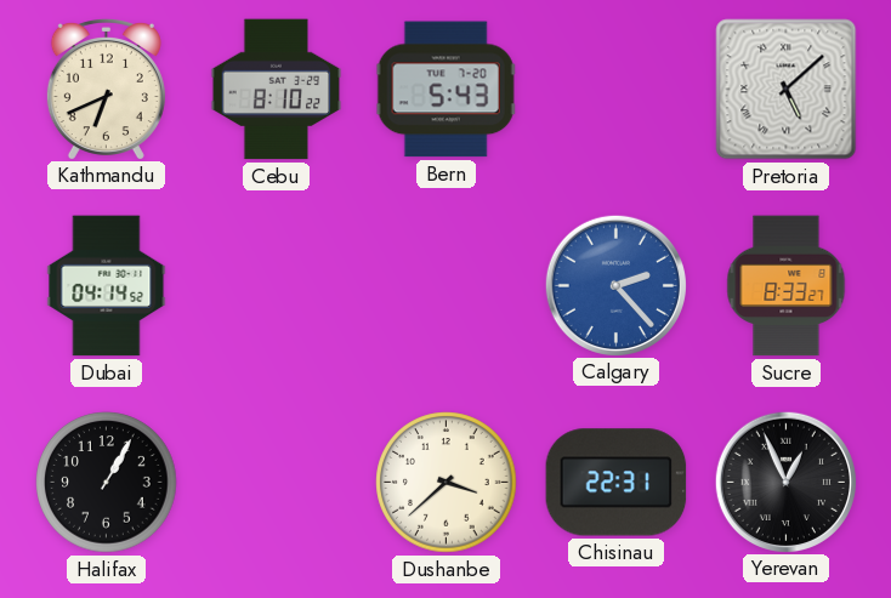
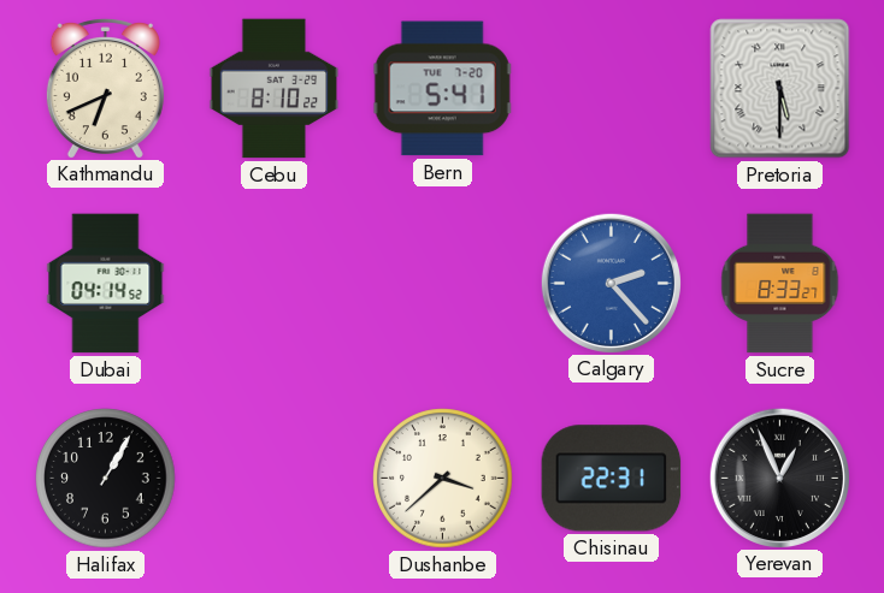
Bern: 5:43 -> 5:41
Pretoria: 5:08 -> 5:30
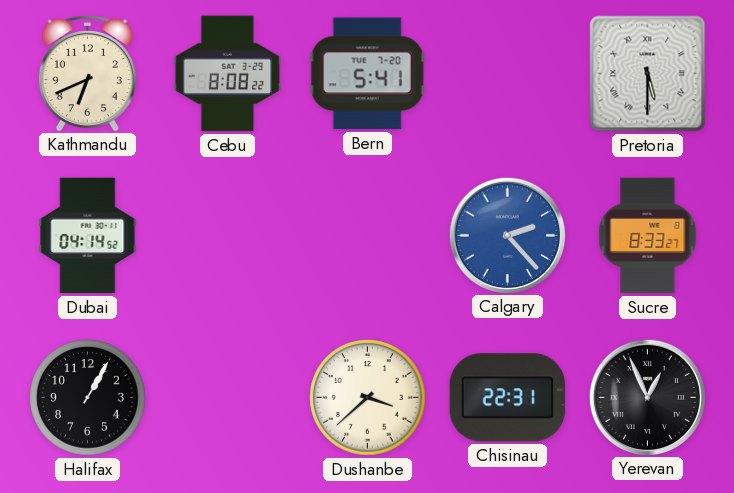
Cebu: 8:10 -> 8:08
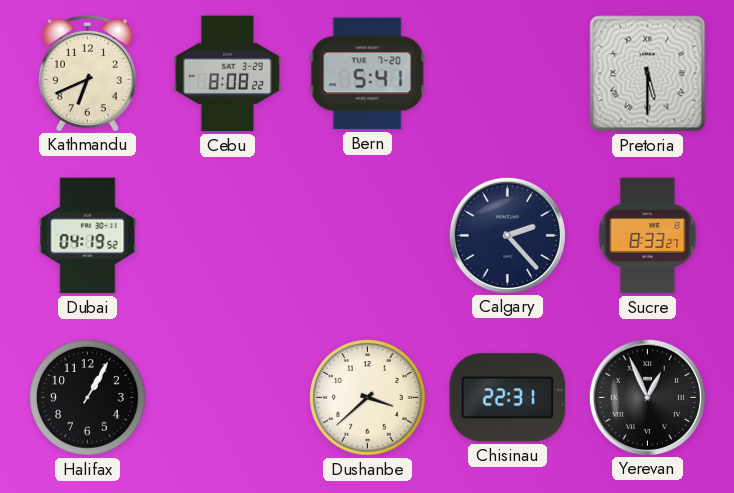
Dubai: 04:14 -> 04:19
Calgary dial: blue -> navy
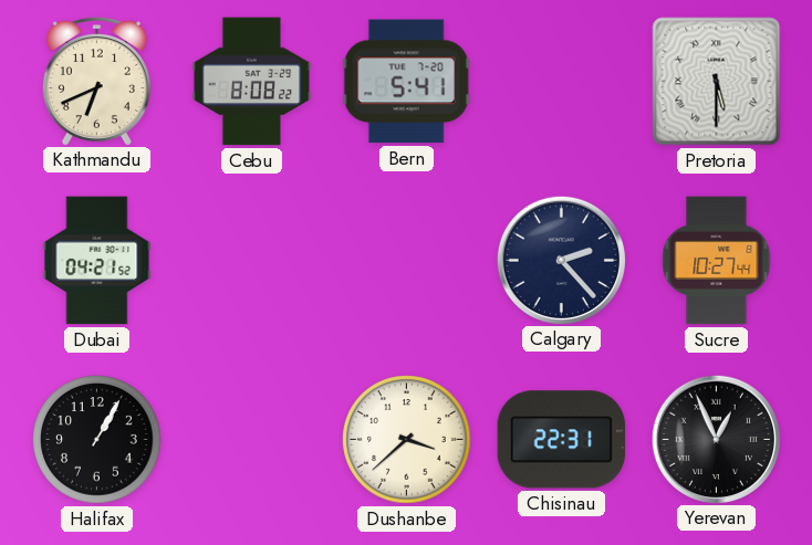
Dubai: 04:19 -> 04:21
Sucre: 8:33 -> 10:27
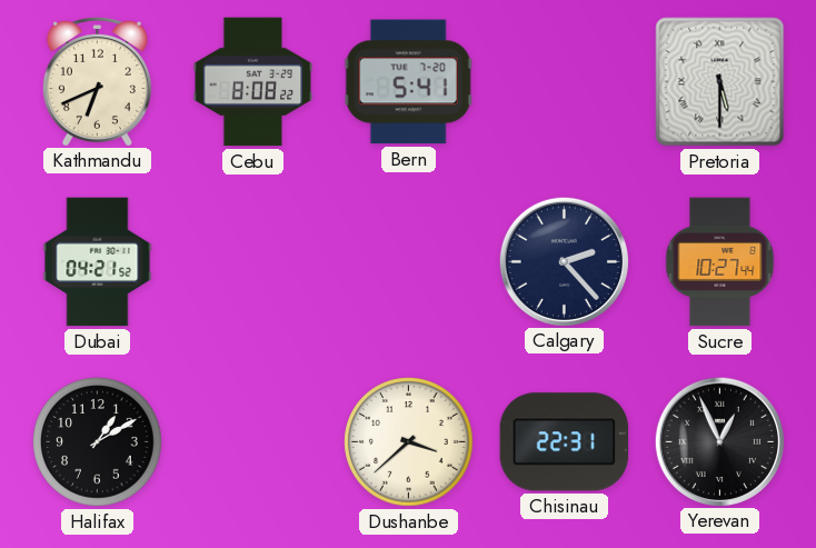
Halifax: 1:05 -> 1:10
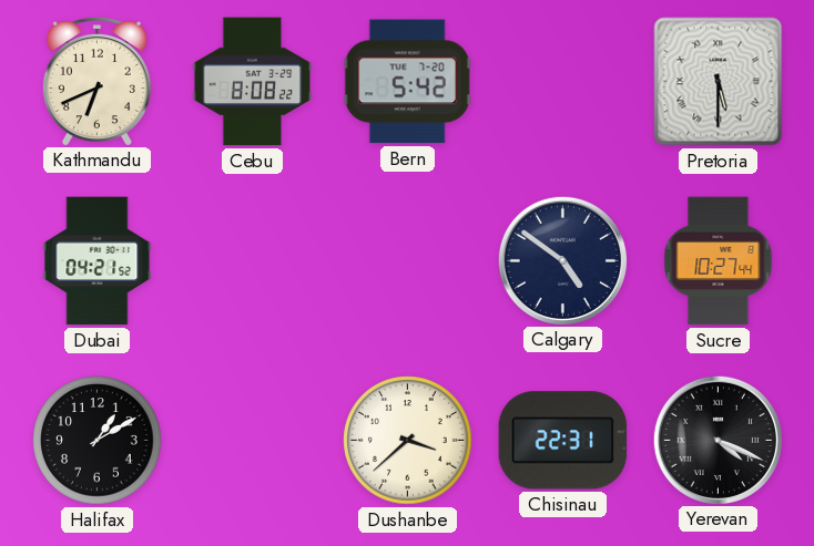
Bern: 5:41 -> 5:42
Calgary: 2:23 -> 4:51
Yerevan: 12:56 -> 4:19
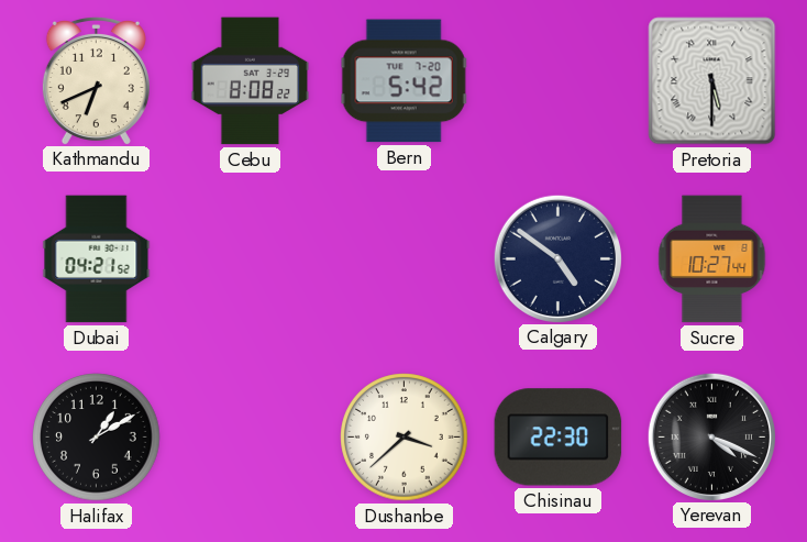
Chisinau: 22:31 -> 22:30
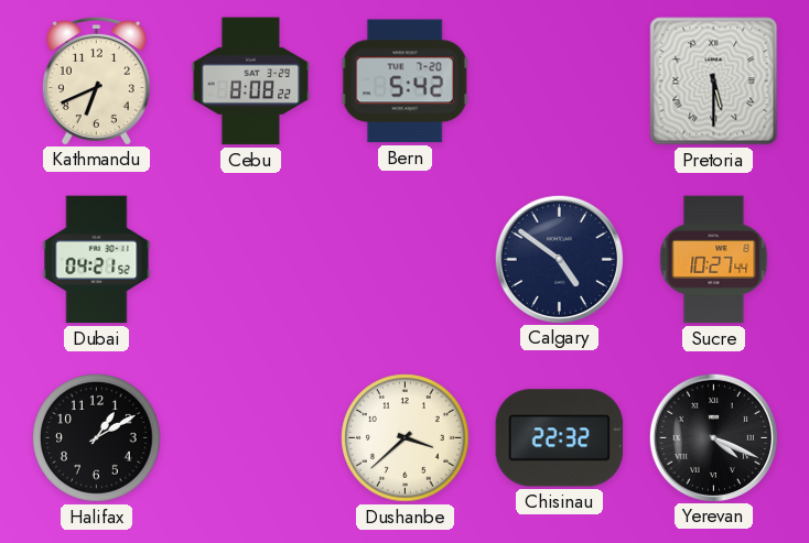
Chisinau: 22:30 -> 22:32
